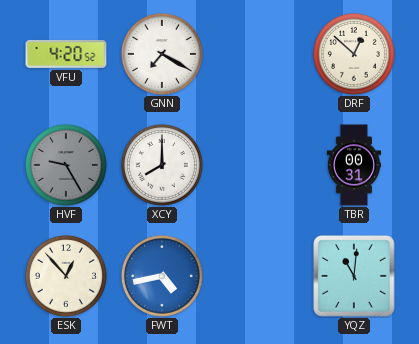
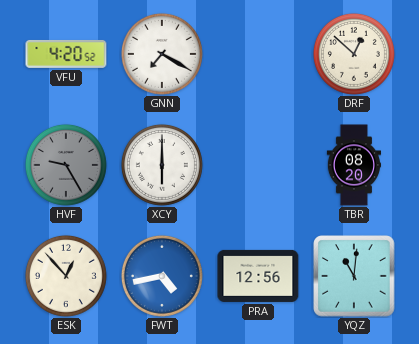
XCY: 8:00 -> 6:00
TBR: 00:31 -> 08:20
PRA: none -> 12:56
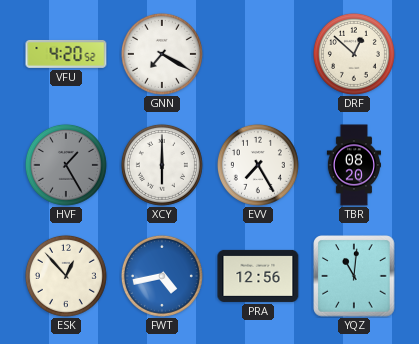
HVF: 9:25 -> 1:25
EVV: none -> 7:25
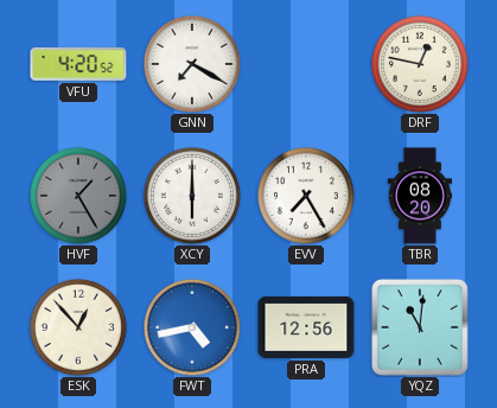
DRF: 12:52 -> 12:47
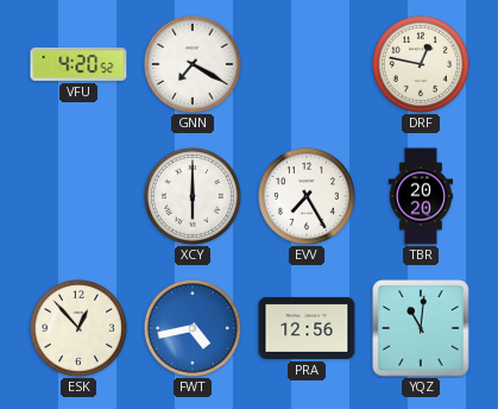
HVF: 1:25 -> none
TBR: 08:20 -> 20:20
